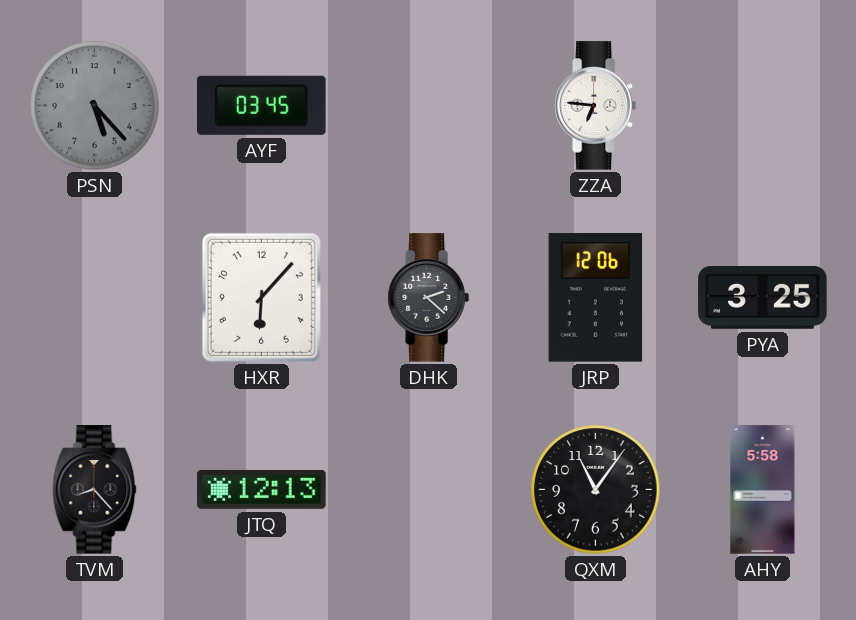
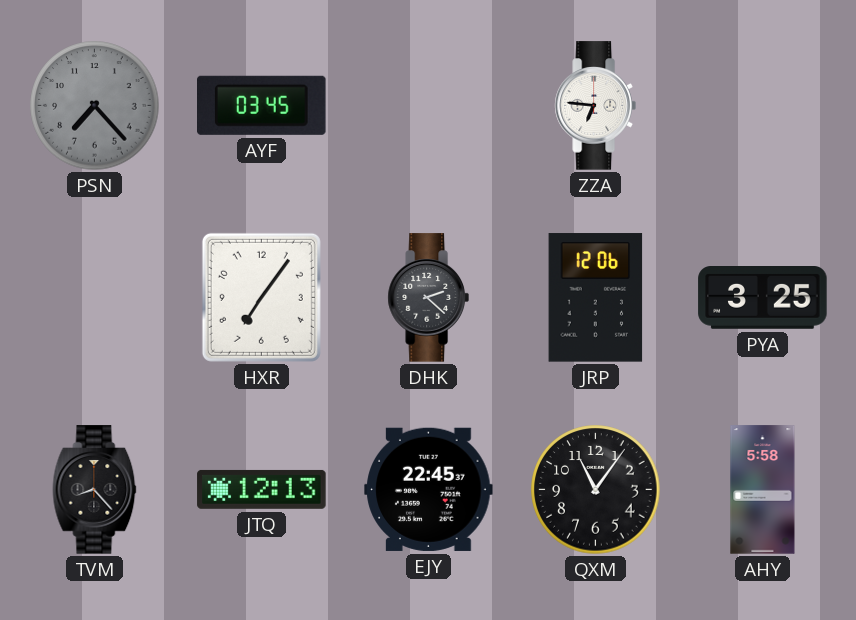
PSN: 5:23 -> 7:23
HXR: 6:07 -> 7:06
EJY: none -> 22:45
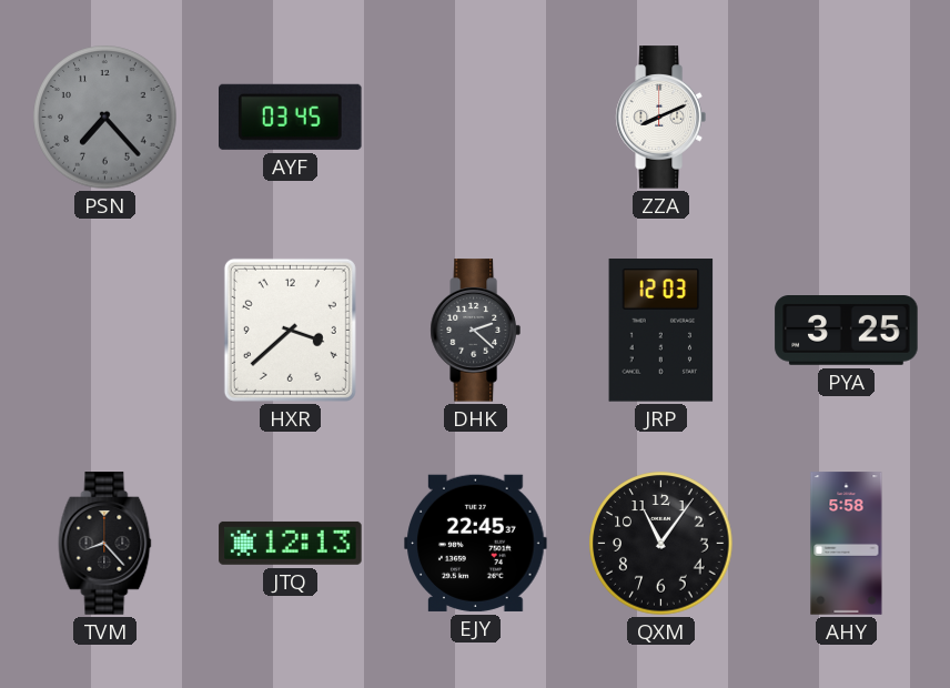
ZZA: 6:46 -> 8:11
HXR: 7:06 -> 3:38
JRP: 12:06 -> 12:03
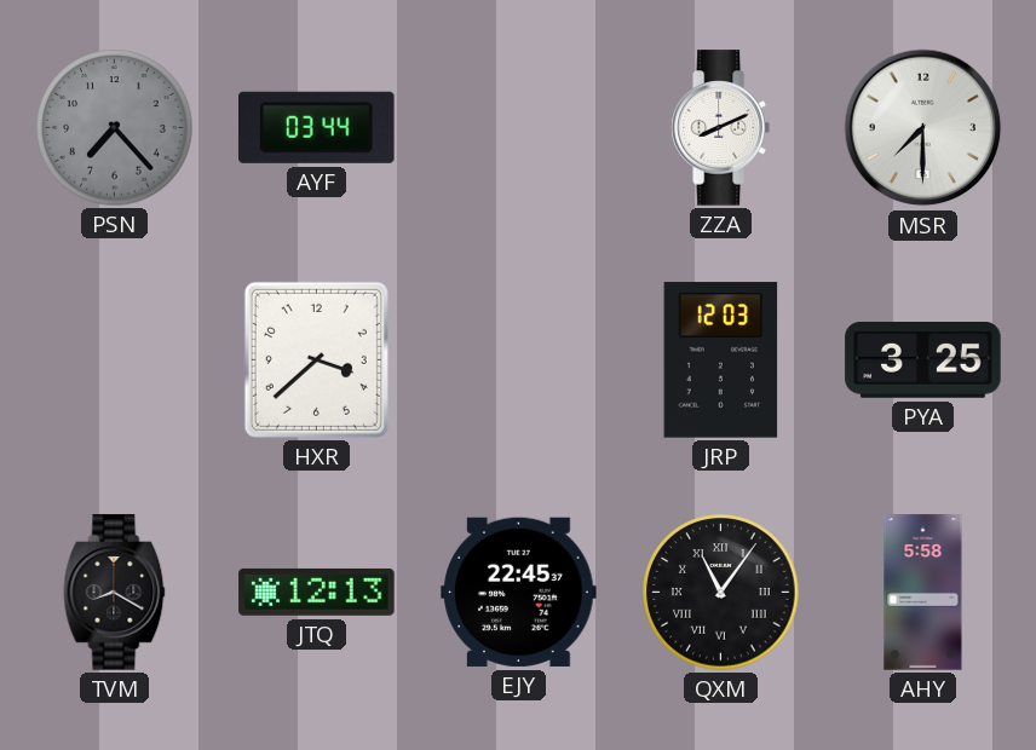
AYF: 03:45 -> 03:44
MSR: none -> 7:30
DHK: 2:22 -> none
TVM: 8:23 -> 8:20
QXM numerals: Arabic -> Roman
